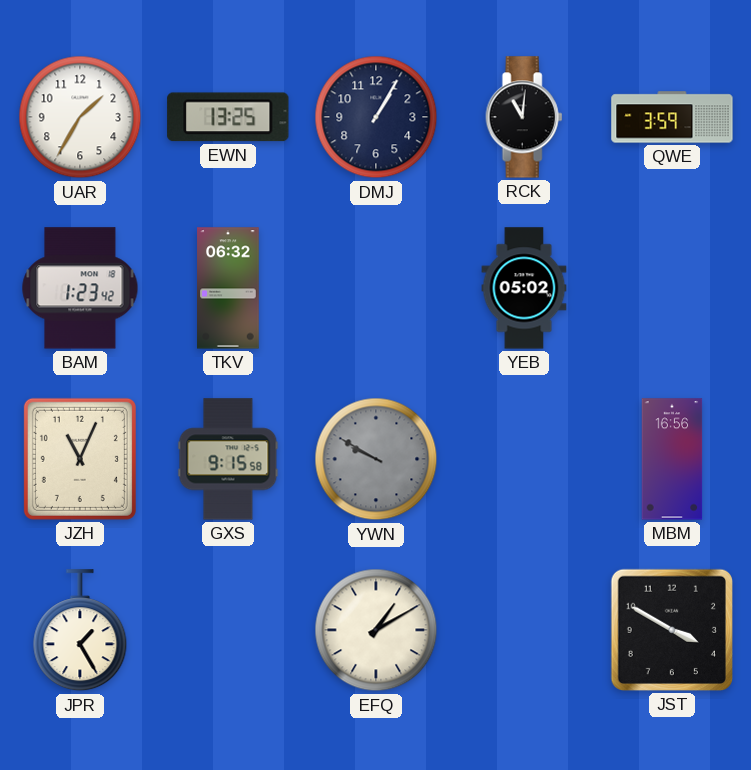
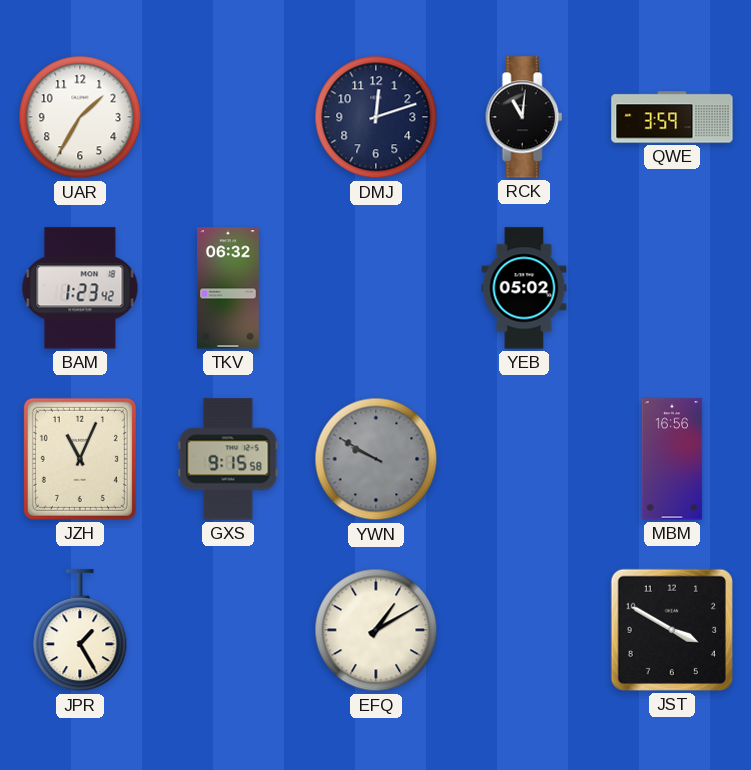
EWN: 13:25 -> none
DMJ: 1:05 -> 12:12
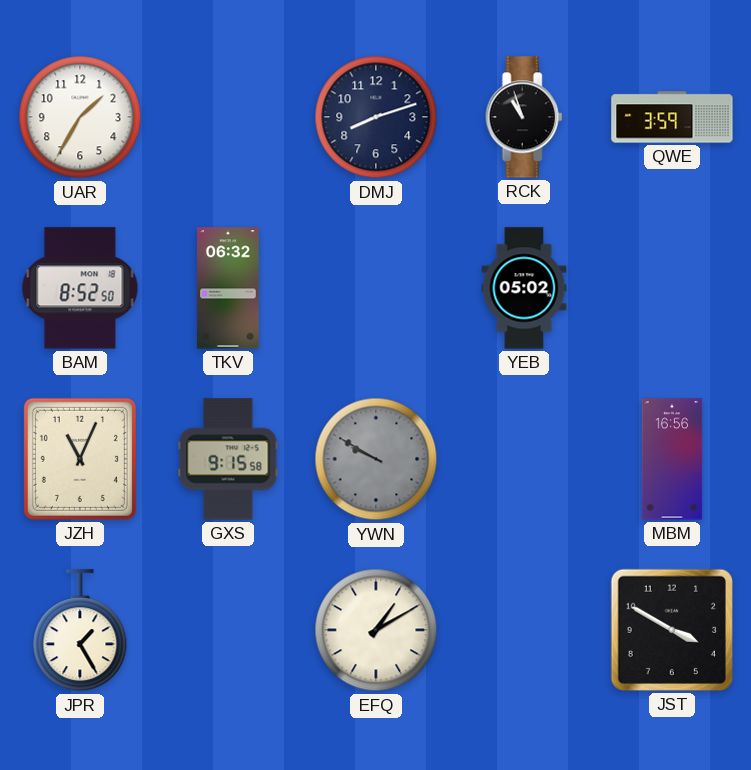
DMJ: 12:12 -> 8:12
RCK: 11:01 -> 10:57
BAM: 1:23 -> 8:52
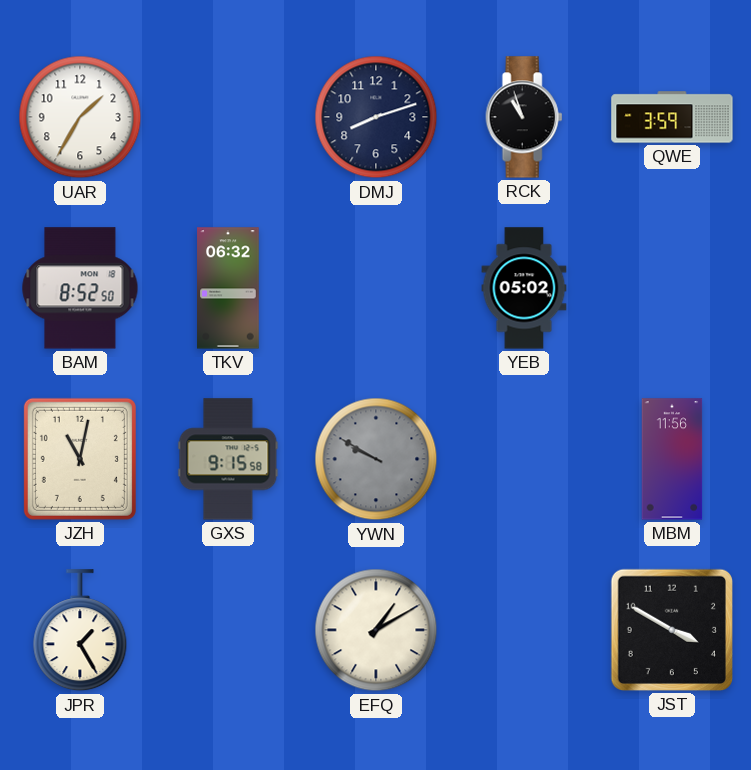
JZH: 11:04 -> 11:02
MBM: 16:56 -> 11:56
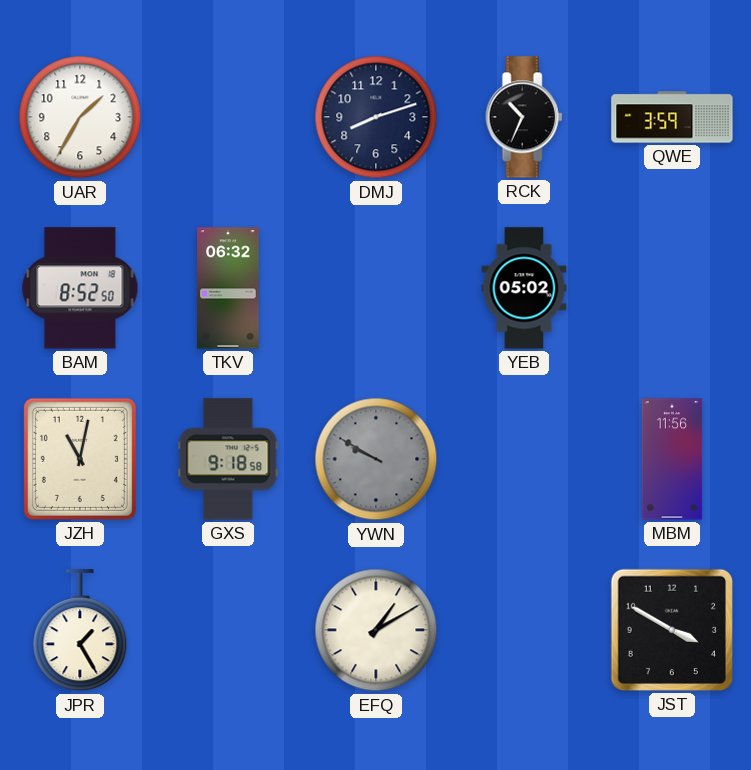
RCK: 10:57 -> 10:34
GXS: 9:15 -> 9:18
